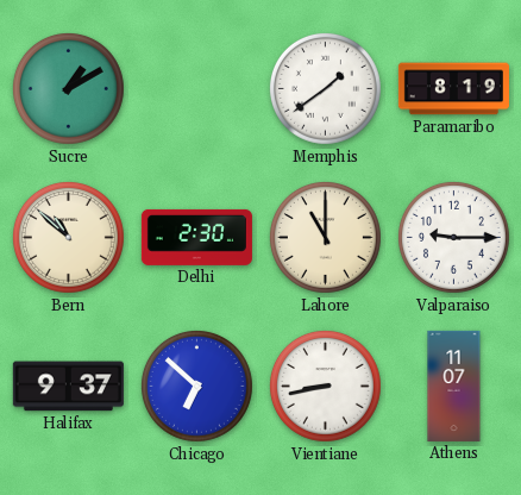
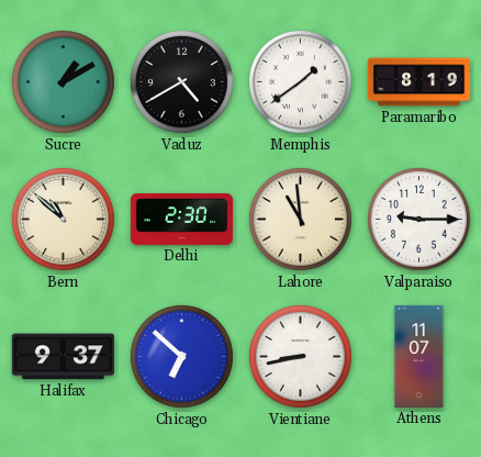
Vaduz: none -> 4:40
Lahore: 11:00 -> 10:59
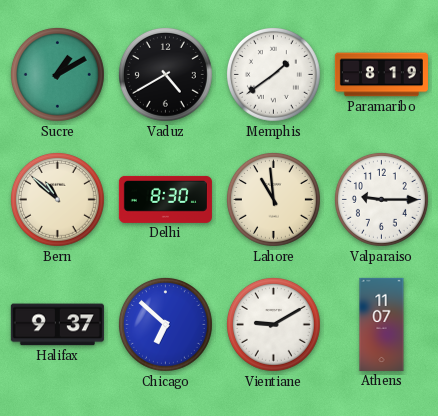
Delhi: 2:30 -> 8:30
Vientiane: 8:43 -> 9:10
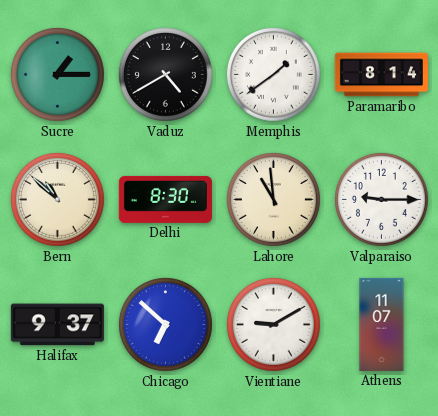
Sucre: 1:10 -> 1:15
Paramaribo: 8:19 -> 8:14
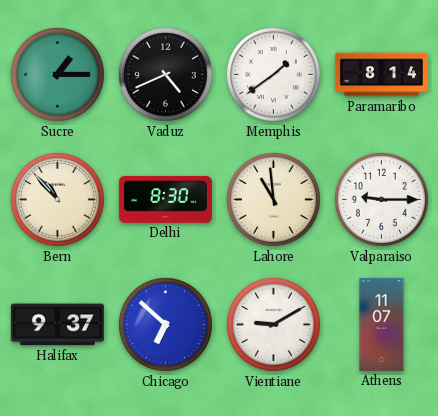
Vaduz: 4:40 -> 4:41
Bern: 10:52 -> 10:53
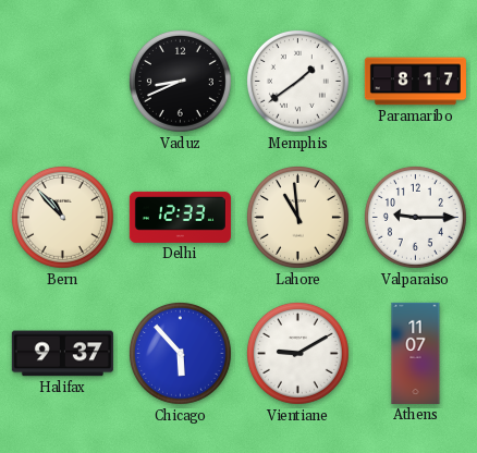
Sucre: 1:15 -> none
Vaduz: 4:41 -> 8:41
Paramaribo: 8:14 -> 8:17
Delhi: 8:30 -> 12:33
Chicago: 6:52 -> 5:53
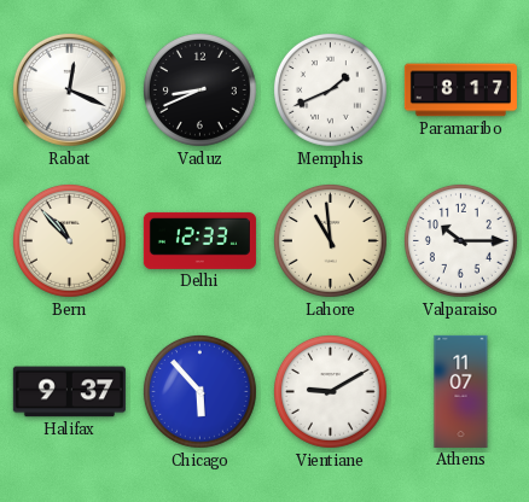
Rabat: none -> 12:19
Memphis: 1:39 -> 1:41
Valparaiso: 9:15 -> 10:15
